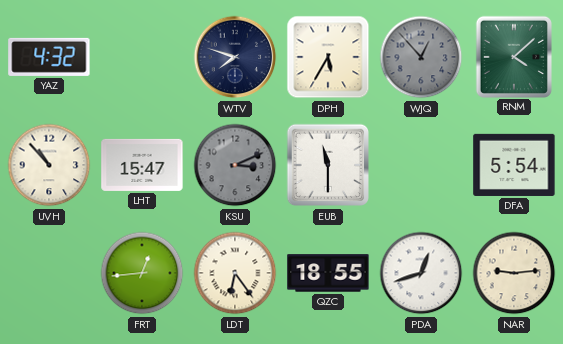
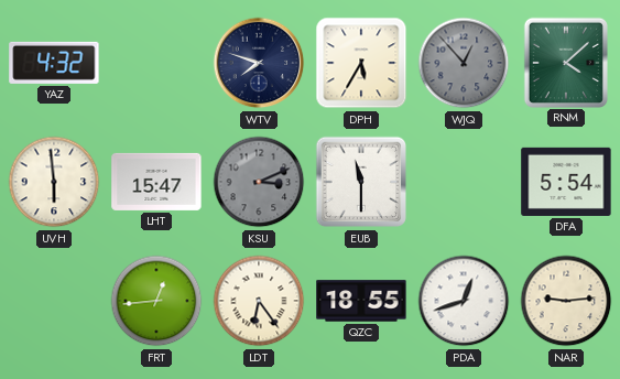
UVH: 10:53 -> 5:59
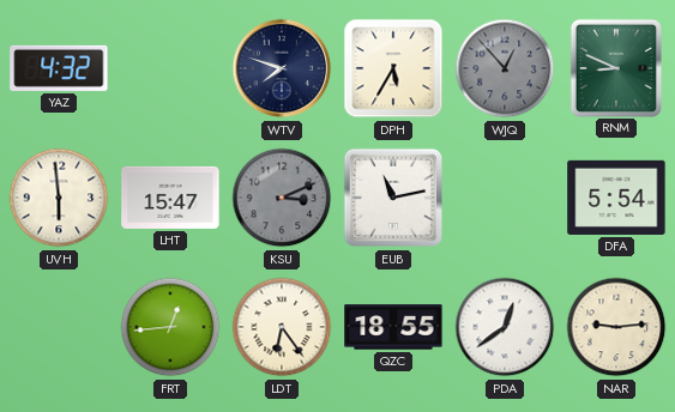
RNM: 4:08 -> 8:49
EUB: 11:30 -> 11:13
PDA: 12:42 -> 12:39
